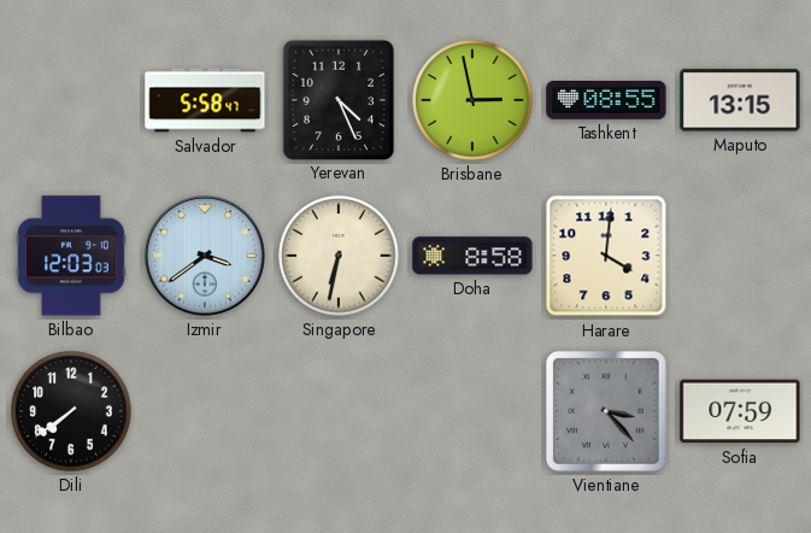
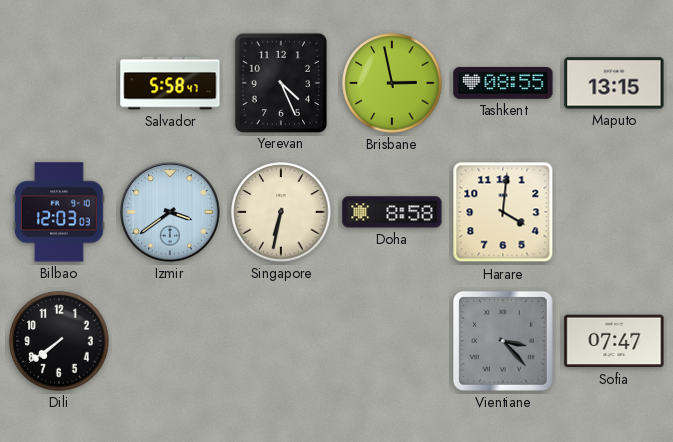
Sofia: 07:59 -> 07:47
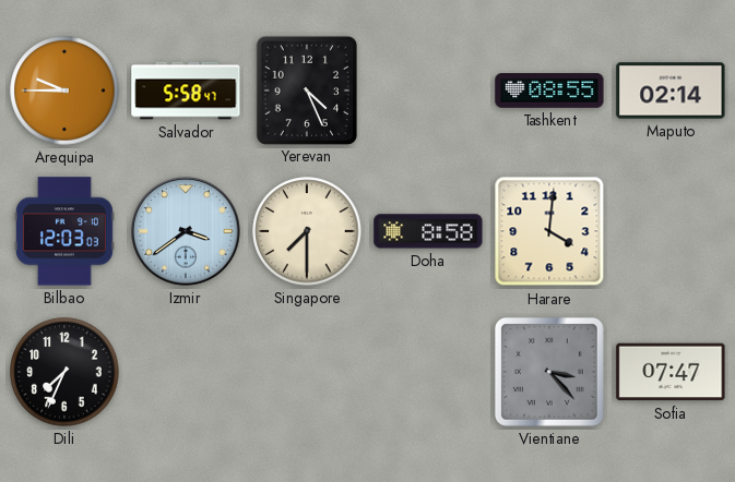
Arequipa: none -> 9:45
Brisbane: 2:58 -> none
Maputo: 13:15 -> 02:14
Singapore: 6:32 -> 7:30
Dili: 7:39 -> 7:34
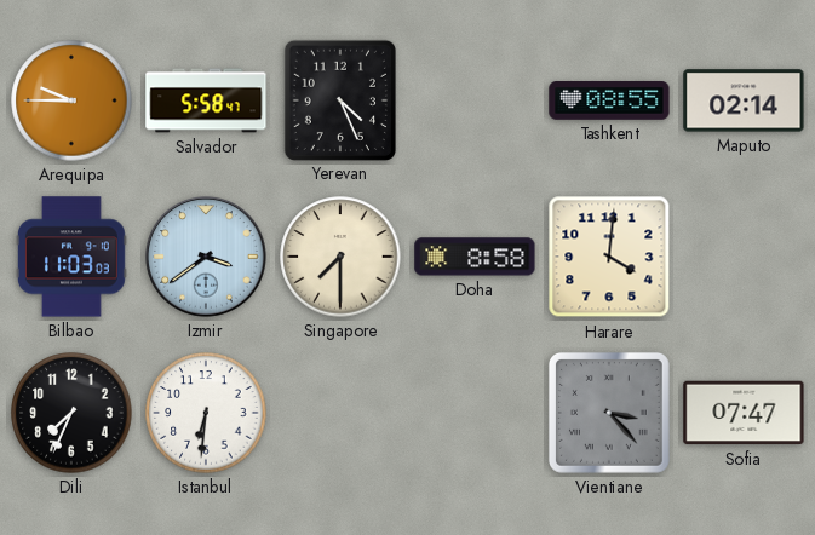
Bilbao: 12:03 -> 11:03
Istanbul: none -> 6:31
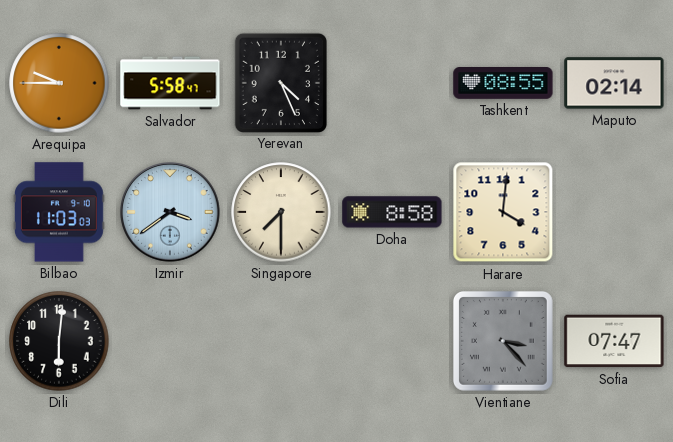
Dili: 7:34 -> 6:01
Istanbul: 6:31 -> none
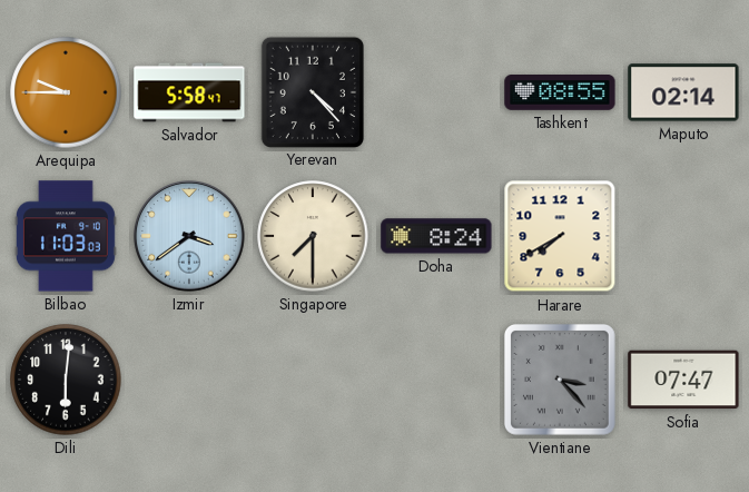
Yerevan: 4:26 -> 4:23
Doha: 8:58 -> 8:24
Harare: 4:01 -> 7:40
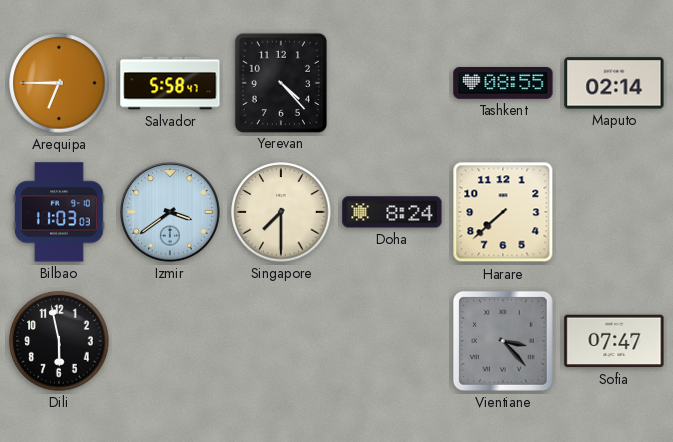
Arequipa: 9:45 -> 6:45
Harare: 7:40 -> 7:38
Dili: 6:01 -> 5:58
